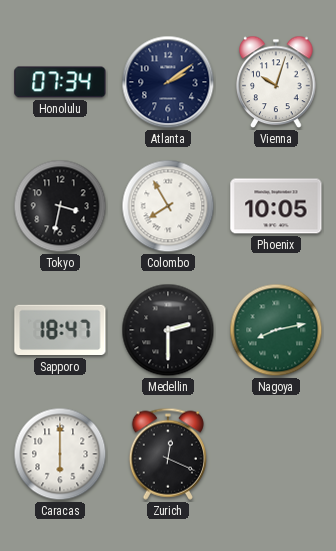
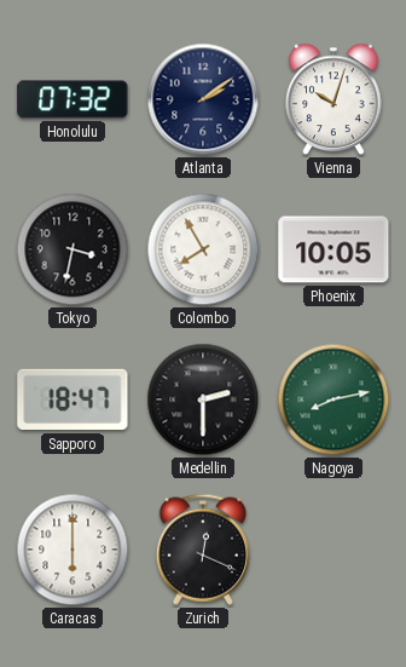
Honolulu: 07:34 -> 07:32
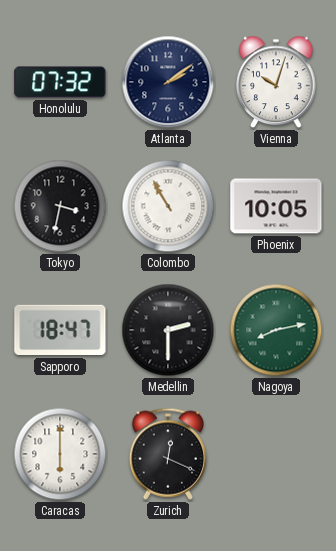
Colombo: 7:55 -> 10:55
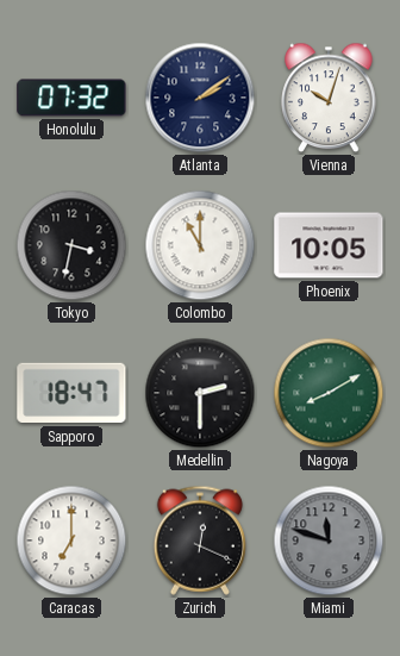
Colombo: 10:55 -> 11:00
Nagoya: 8:13 -> 8:10
Caracas: 6:00 -> 7:00
Miami: none -> 11:48
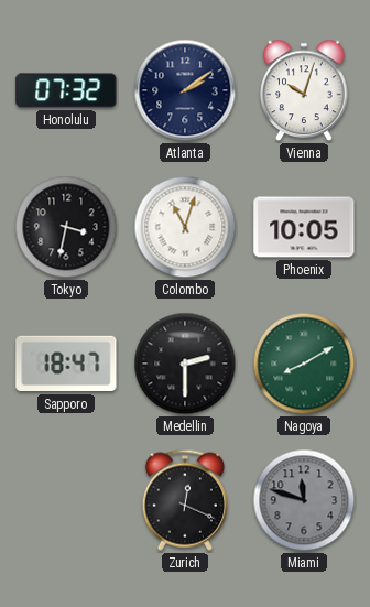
Colombo: 11:00 -> 11:03
Caracas: 7:00 -> none
